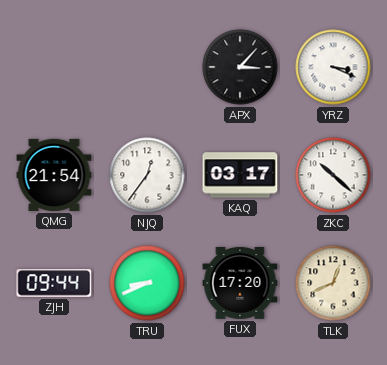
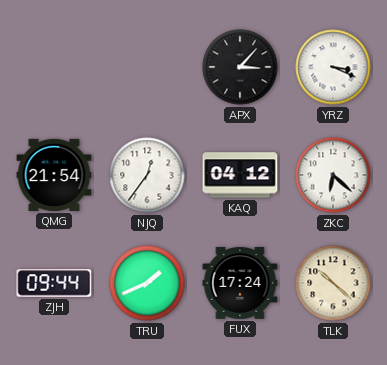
KAQ: 03:17 -> 04:12
ZKC: 10:22 -> 6:22
TRU: 8:41 -> 1:41
FUX: 17:20 -> 17:24
TLK: 12:41 -> 10:22
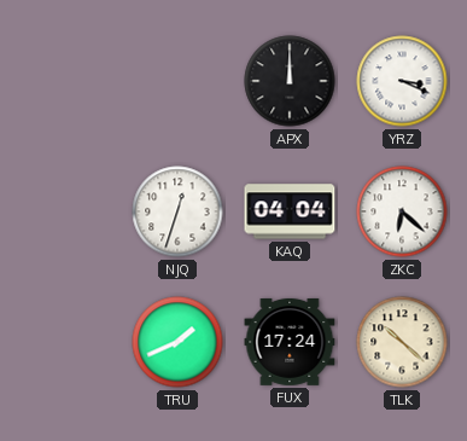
APX: 3:07 -> 12:00
QMG: 21:54 -> none
NJQ: 12:36 -> 12:33
KAQ: 04:12 -> 04:04
ZJH: 09:44 -> none
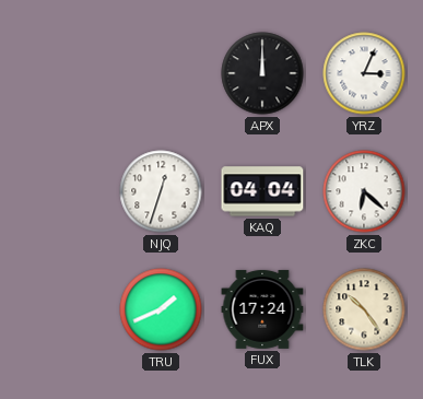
YRZ: 3:19 -> 3:04
TLK: 10:22 -> 10:24
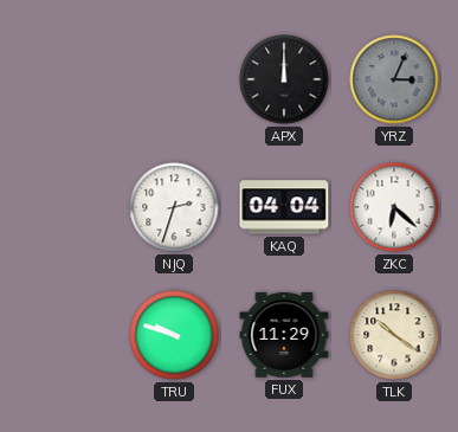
YRZ dial: white -> grey
NJQ: 12:33 -> 2:33
TRU: 1:41 -> 9:48
FUX: 17:24 -> 11:29
TLK: 10:24 -> 10:21
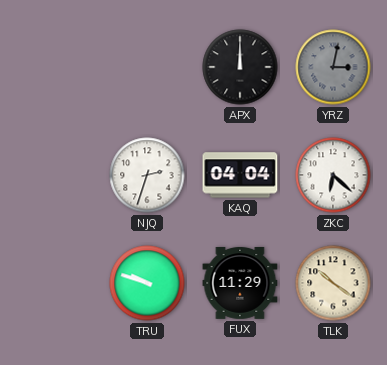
YRZ: 3:04 -> 3:02
